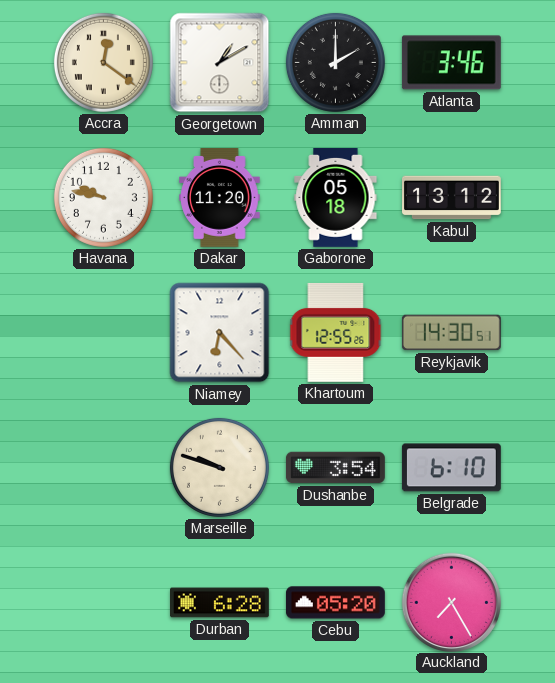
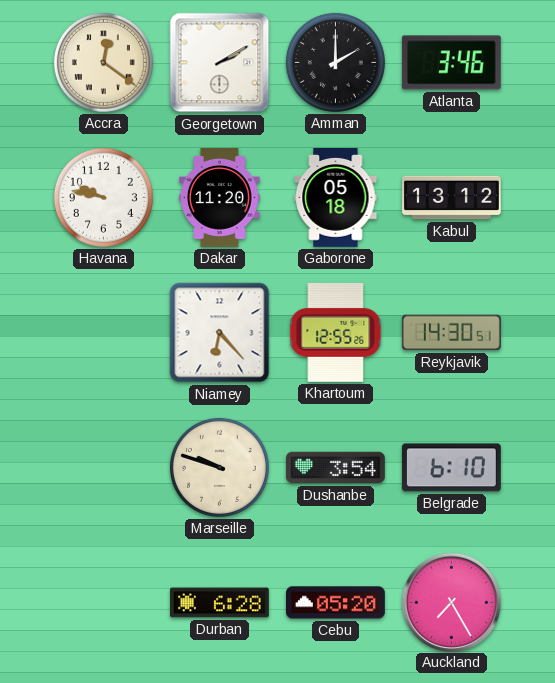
Georgetown: 1:10 -> 2:10
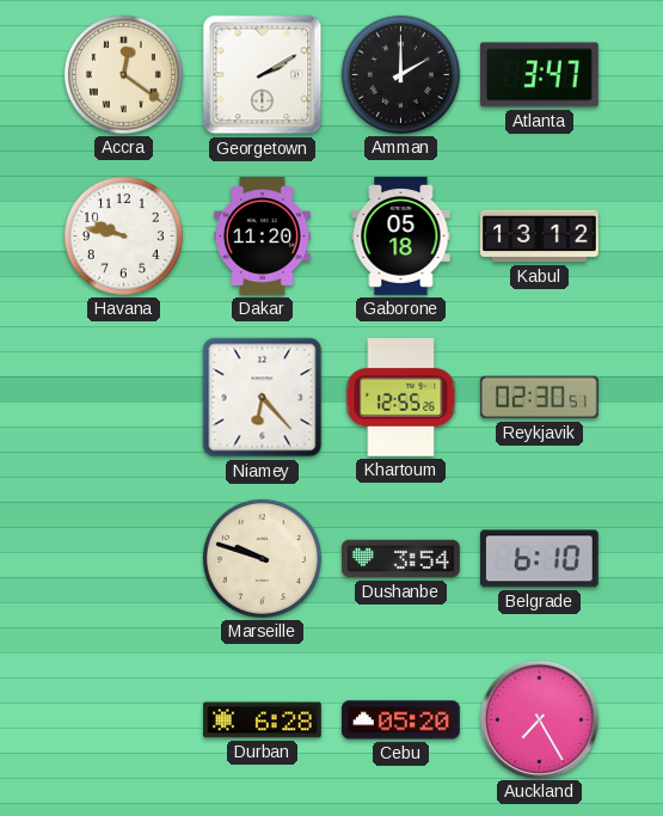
Atlanta: 3:46 -> 3:47
Reykjavik: 14:30 -> 02:30
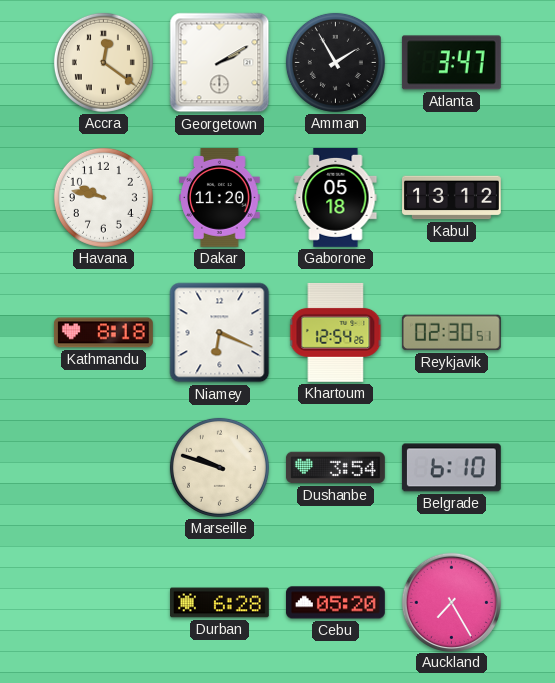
Amman: 2:00 -> 1:55
Kathmandu: none -> 8:18
Niamey: 6:23 -> 6:19
Khartoum: 12:55 -> 12:54
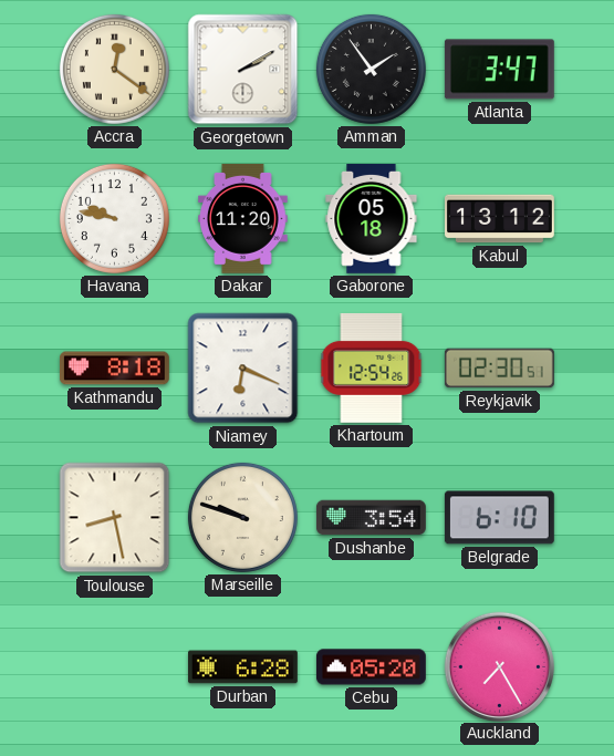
Amman: 1:55 -> 1:54
Toulouse: none -> 8:28
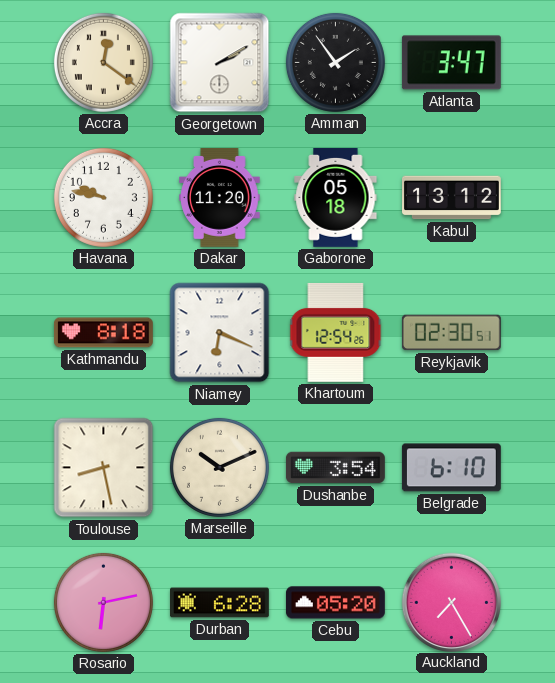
Marseille: 9:48 -> 10:11
Rosario: none -> 6:13
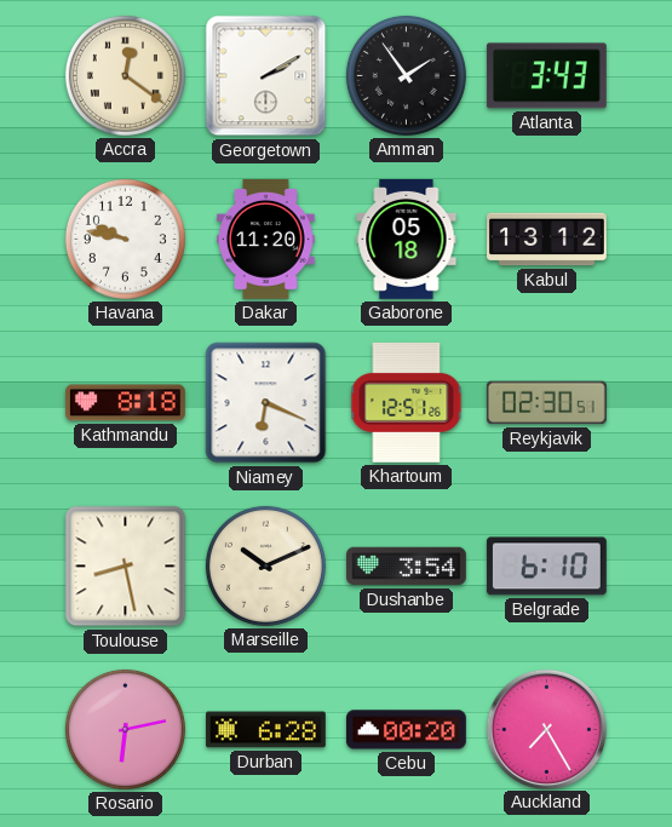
Atlanta: 3:47 -> 3:43
Khartoum: 12:54 -> 12:51
Cebu: 05:20 -> 00:20
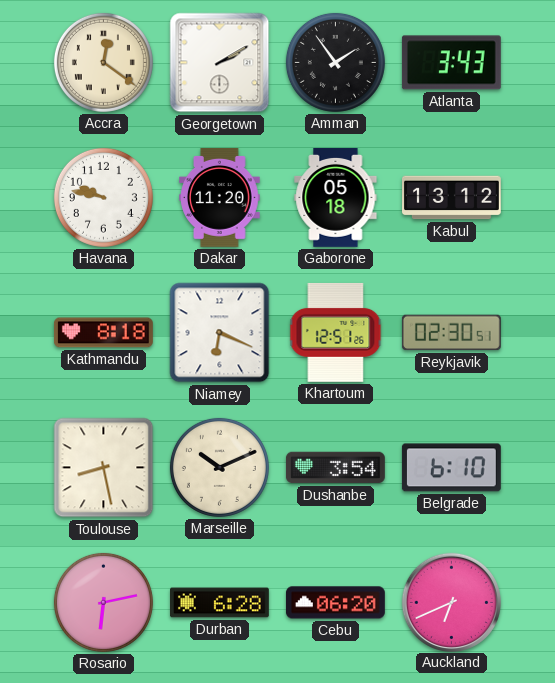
Cebu: 00:20 -> 06:20
Auckland: 7:25 -> 6:41
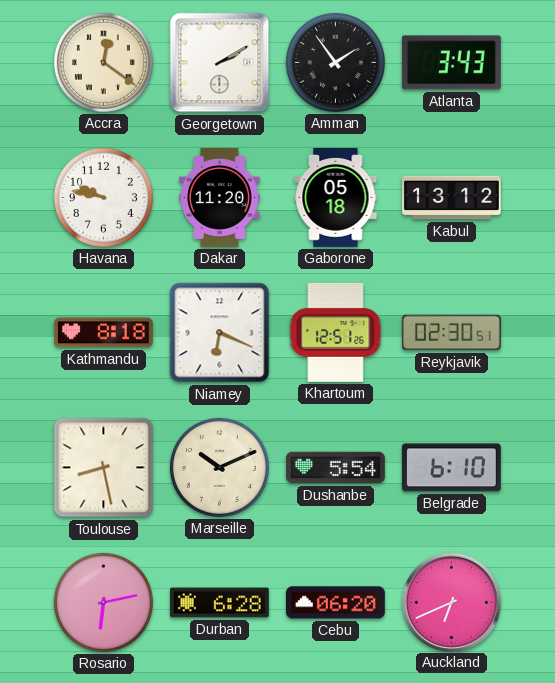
Dushanbe: 3:54 -> 5:54
